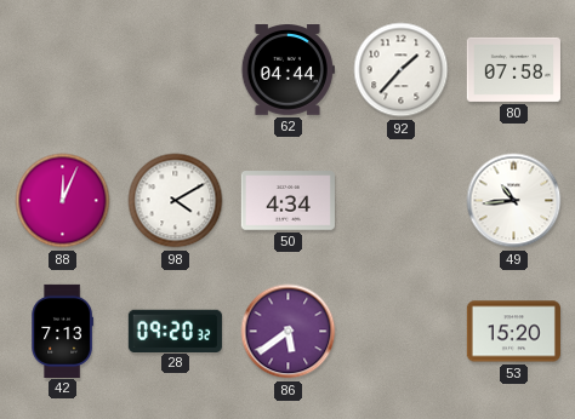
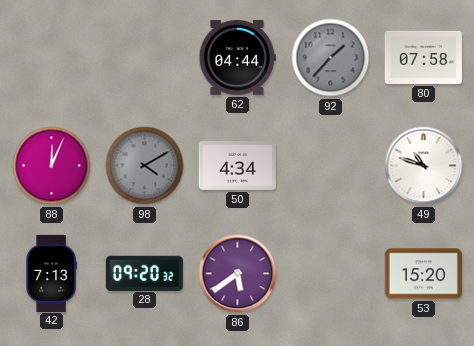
92 dial: white -> grey
98 dial: white -> grey
49: 10:44 -> 10:48
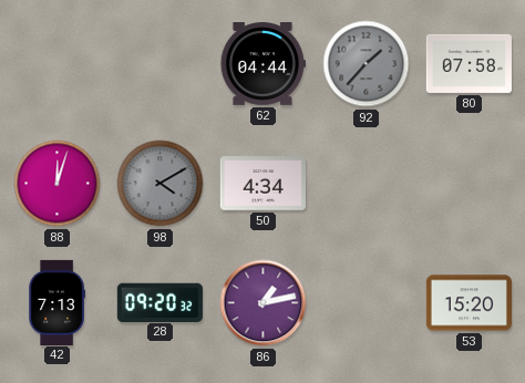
88: 12:04 -> 12:03
49: 10:48 -> none
86: 5:39 -> 1:13
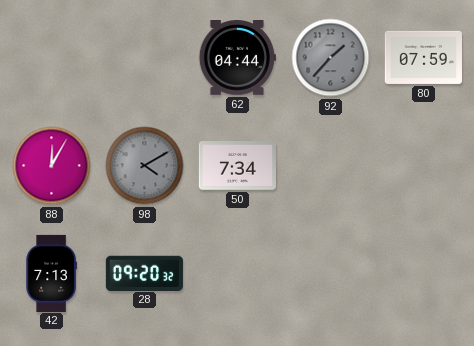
80: 07:58 -> 07:59
88: 12:03 -> 12:05
50: 4:34 -> 7:34
86: 1:13 -> none
53: 15:20 -> none
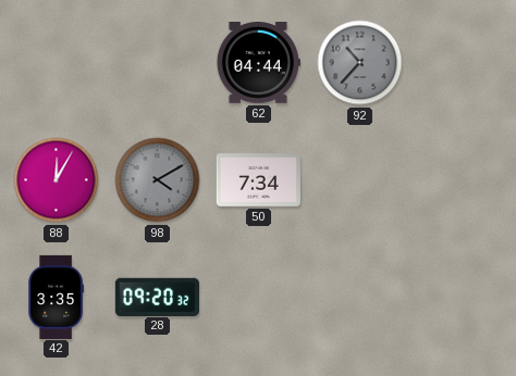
92: 1:37 -> 10:37
80: 07:59 -> none
42: 7:13 -> 3:35
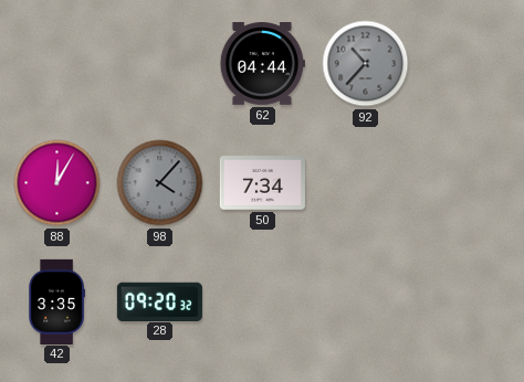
98: 4:10 -> 4:07
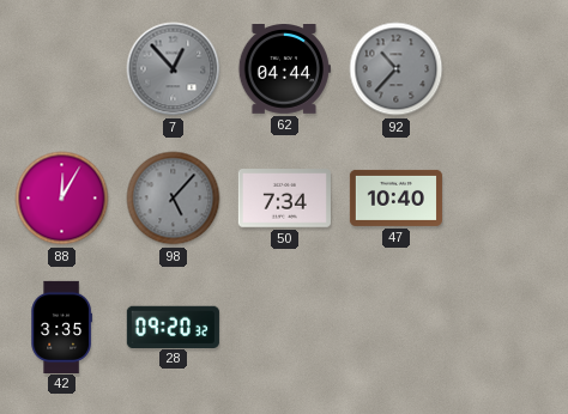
7: none -> 12:53
98: 4:07 -> 5:07
47: none -> 10:40
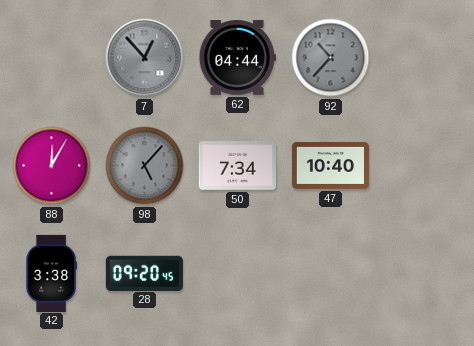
42: 3:35 -> 3:38
28: 09:20:32 -> 09:20:45
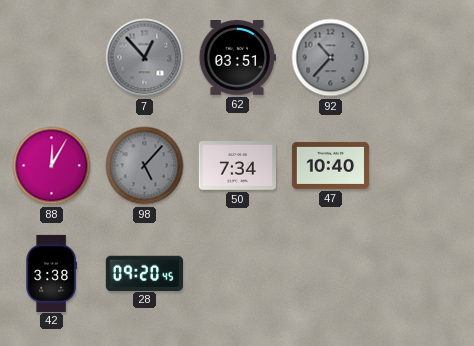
62: 04:44 -> 03:51
